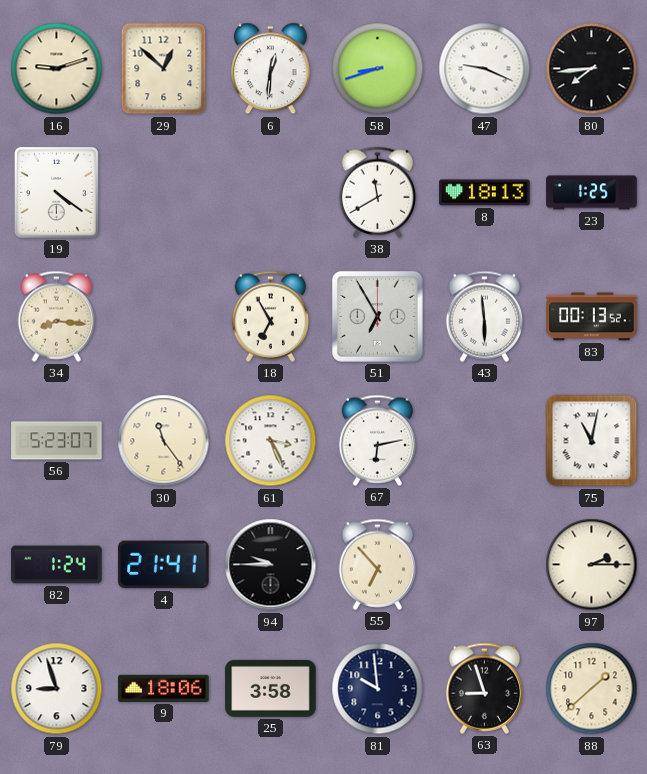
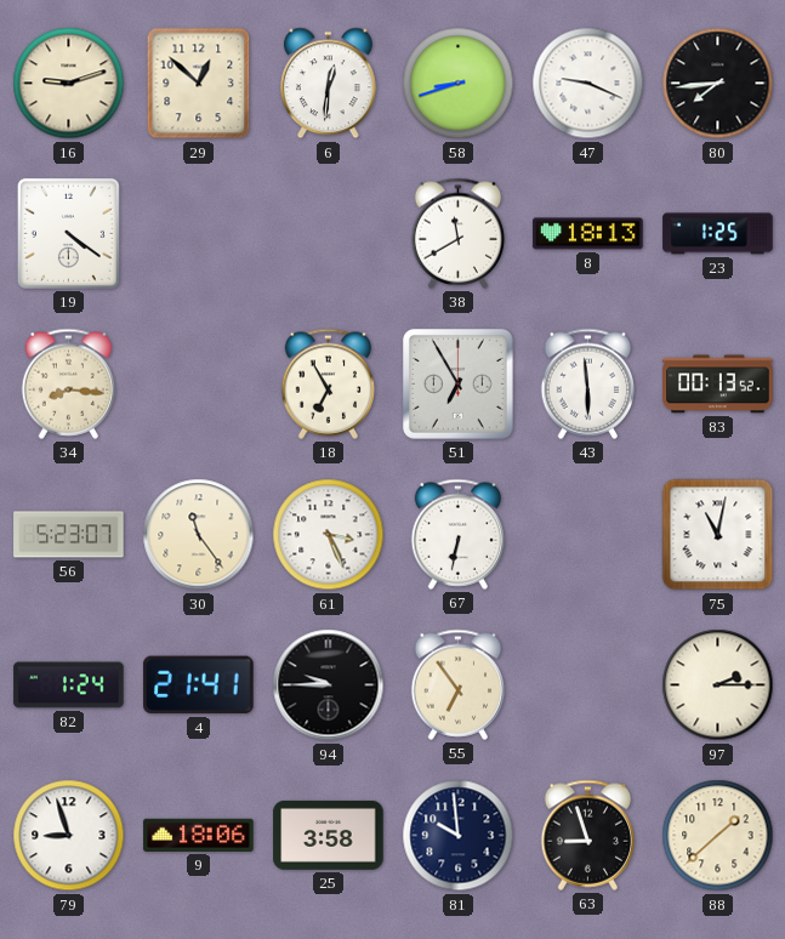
67: 6:13 -> 6:32
55: 6:53 -> 6:54
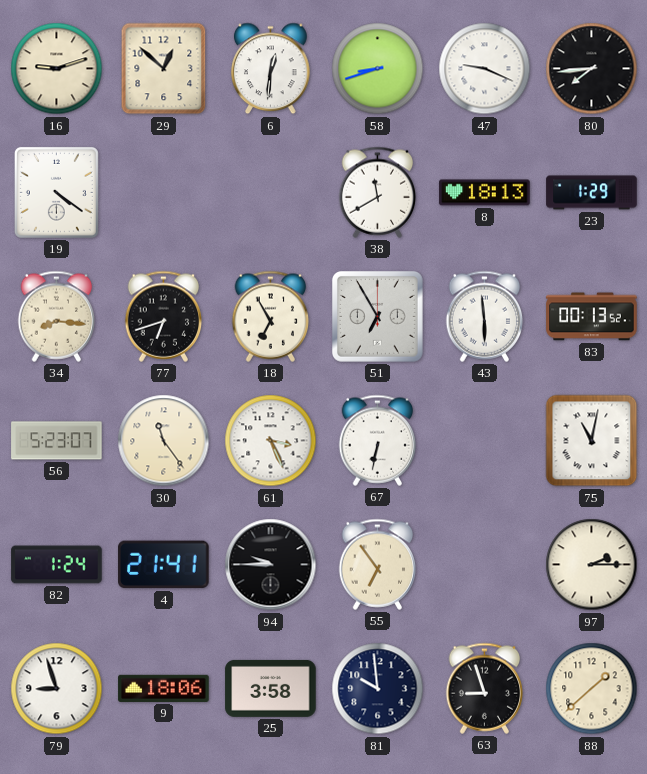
23: 1:25 -> 1:29
77: none -> 6:42
